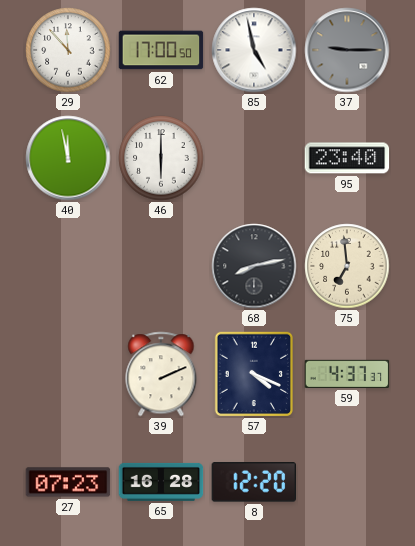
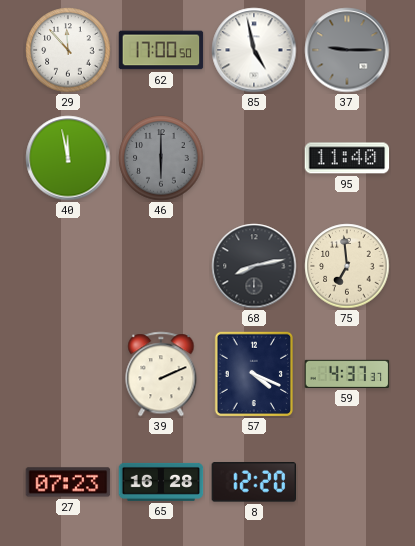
46 dial: white -> grey
95: 23:40 -> 11:40
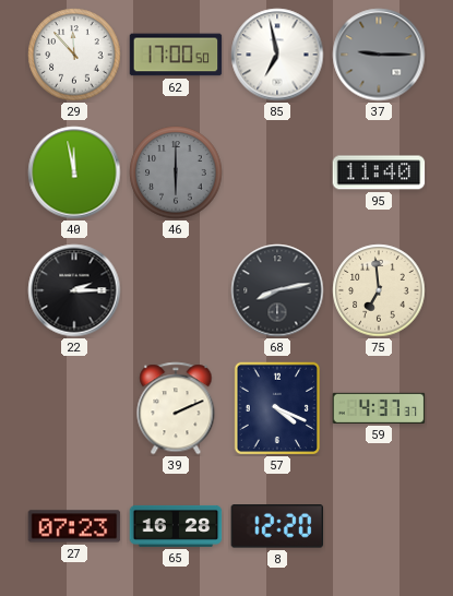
85: 4:58 -> 6:58
22: none -> 2:15
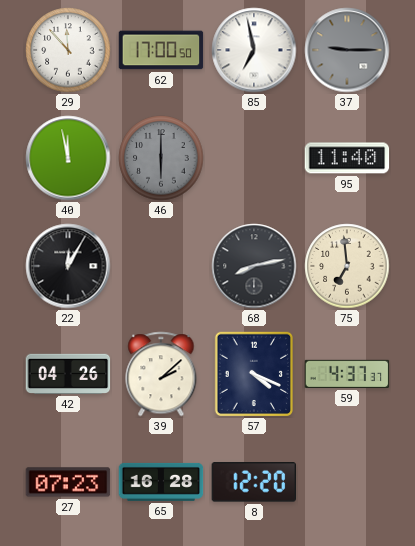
22: 2:15 -> 12:05
42: none -> 04:26
39: 2:11 -> 2:08
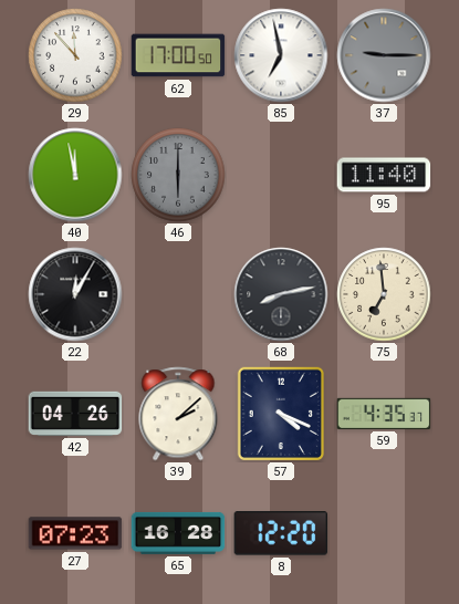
59: 4:37 -> 4:35
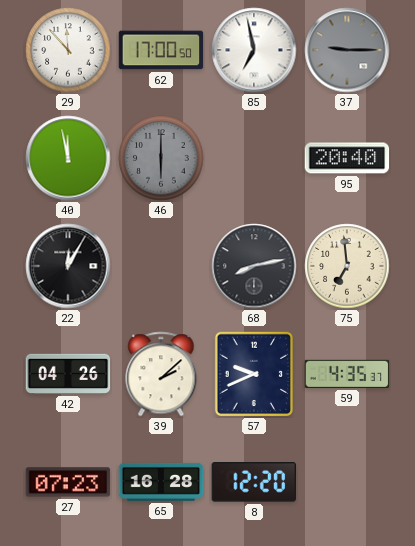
95: 11:40 -> 20:40
57: 4:19 -> 9:41
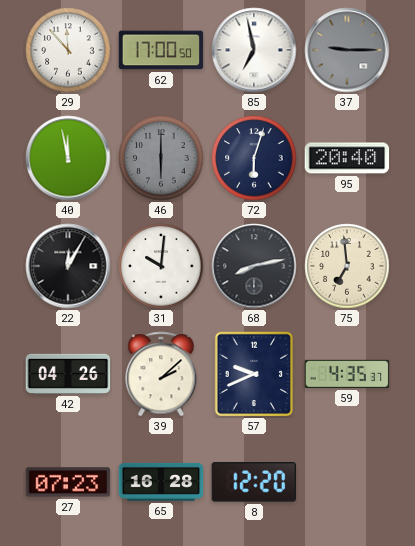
72: none -> 6:03
31: none -> 10:01
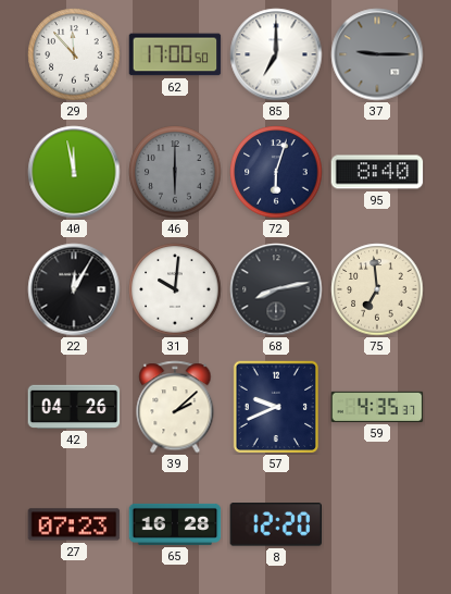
85: 6:58 -> 7:00
95: 20:40 -> 8:40
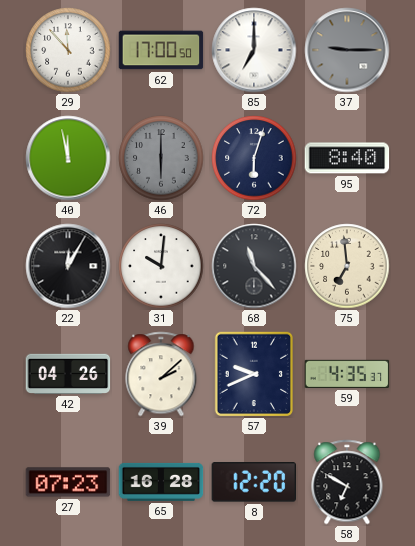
68: 8:13 -> 11:23
58: none -> 6:50
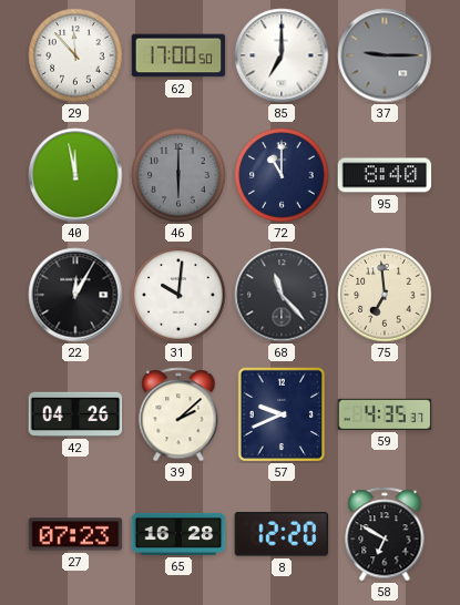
72: 6:03 -> 11:00
